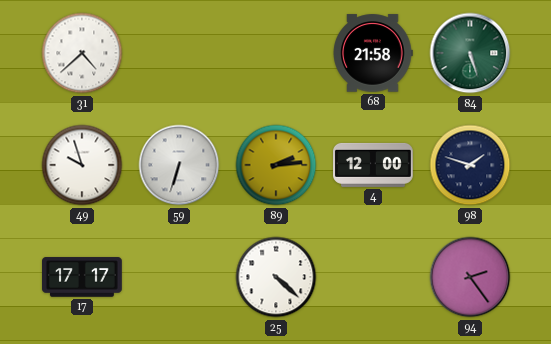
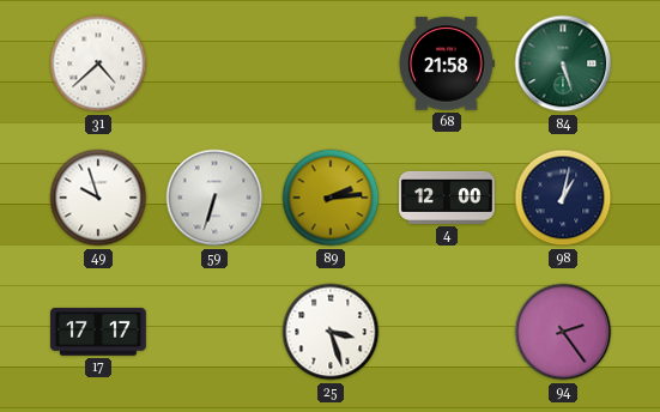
98: 1:48 -> 1:02
25: 4:22 -> 3:27
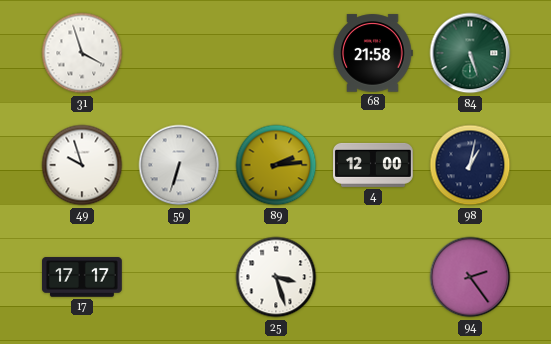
31: 4:38 -> 3:57
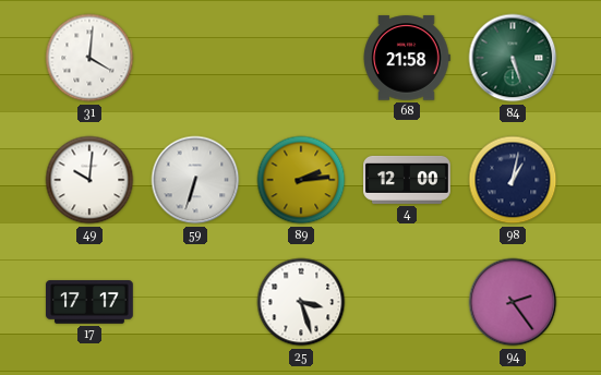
31: 3:57 -> 4:01
49: 9:57 -> 10:01
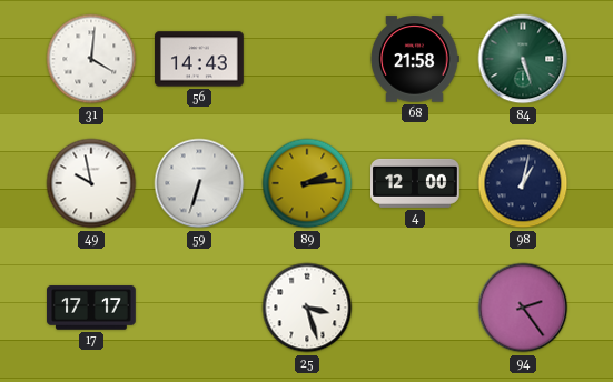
56: none -> 14:43
49: 10:01 -> 9:58
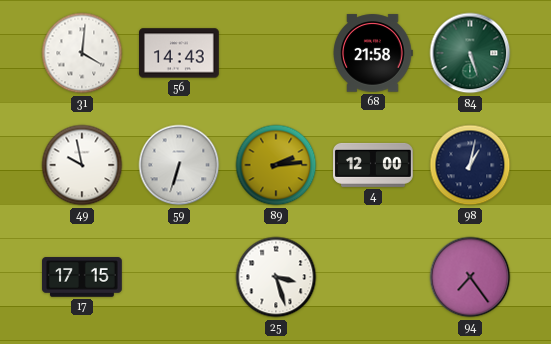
17: 17:17 -> 17:15
94: 2:24 -> 7:24
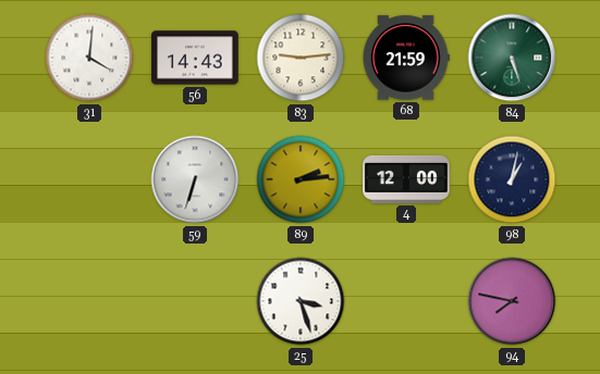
83: none -> 9:14
68: 21:58 -> 21:59
49: 9:58 -> none
17: 17:15 -> none
94: 7:24 -> 7:47
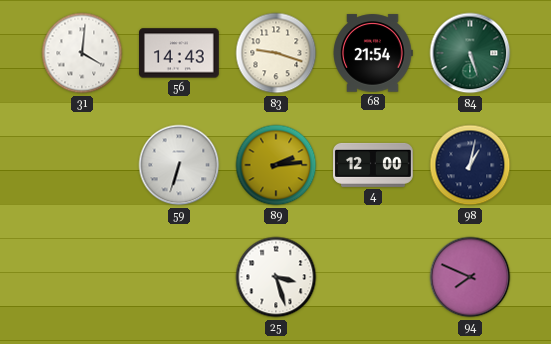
83: 9:14 -> 9:18
68: 21:59 -> 21:54
94: 7:47 -> 7:49
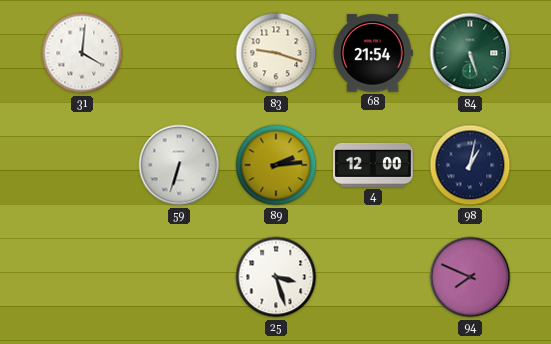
56: 14:43 -> none
